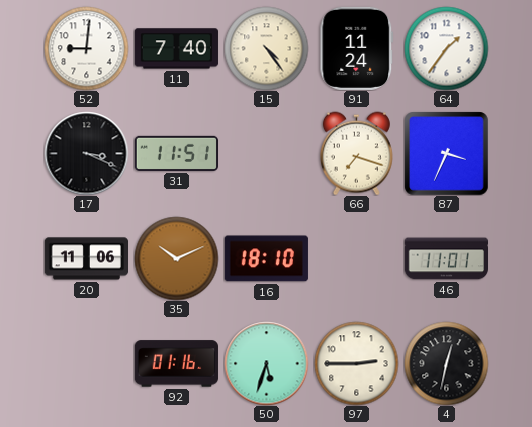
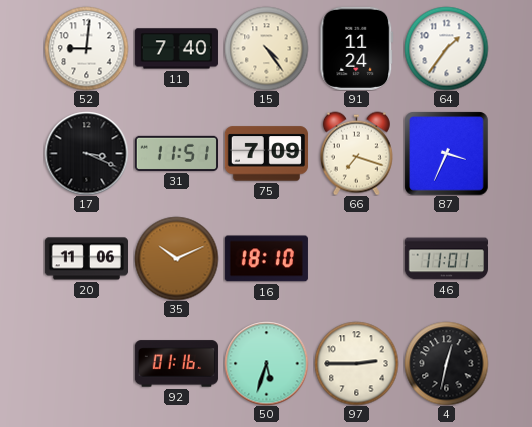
75: none -> 7:09
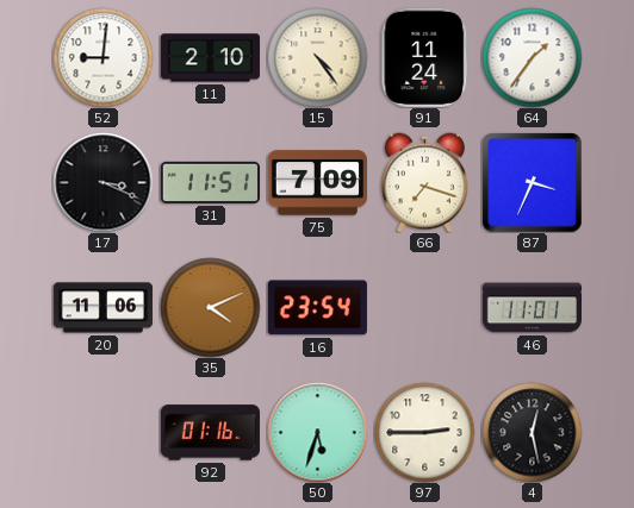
11: 7:40 -> 2:10
35: 10:11 -> 4:11
16: 18:10 -> 23:54
4: 12:32 -> 12:28
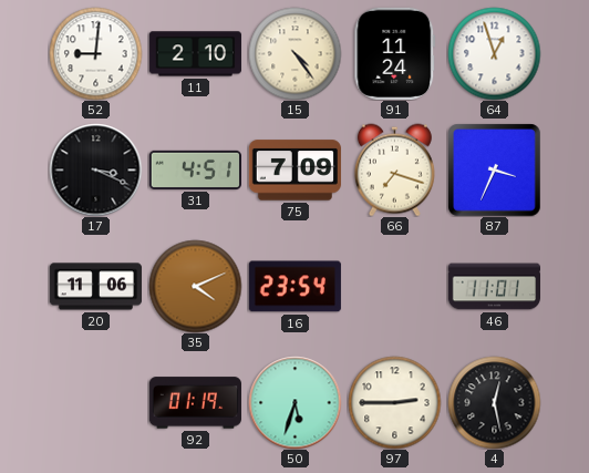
64: 1:36 -> 12:57
31: 11:51 -> 4:51
92: 01:16 -> 01:19
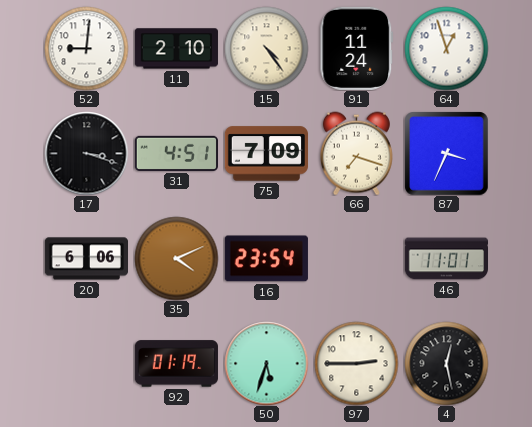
17: 3:19 -> 3:18
20: 11:06 -> 6:06
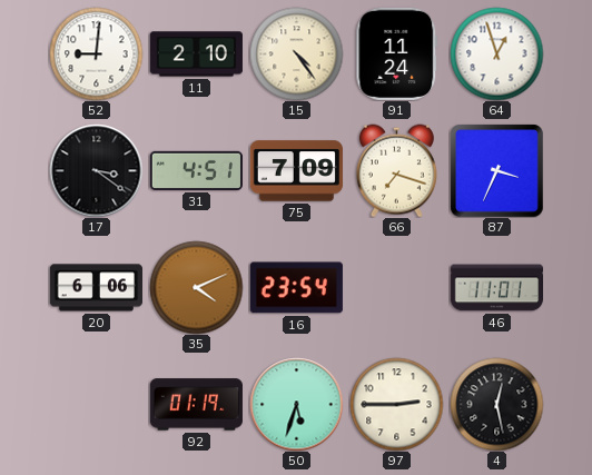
17: 3:18 -> 3:21
